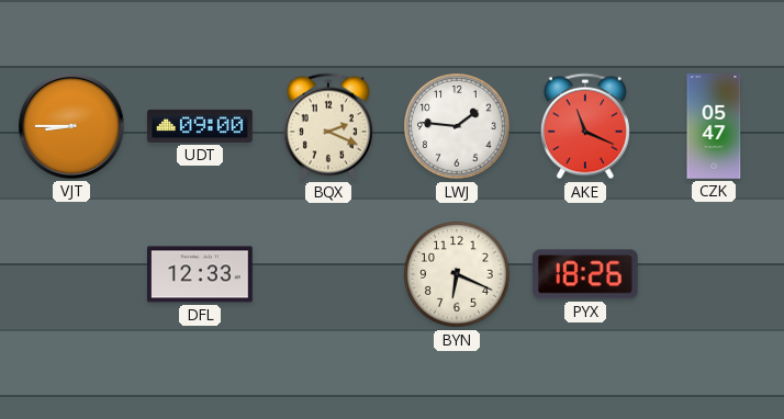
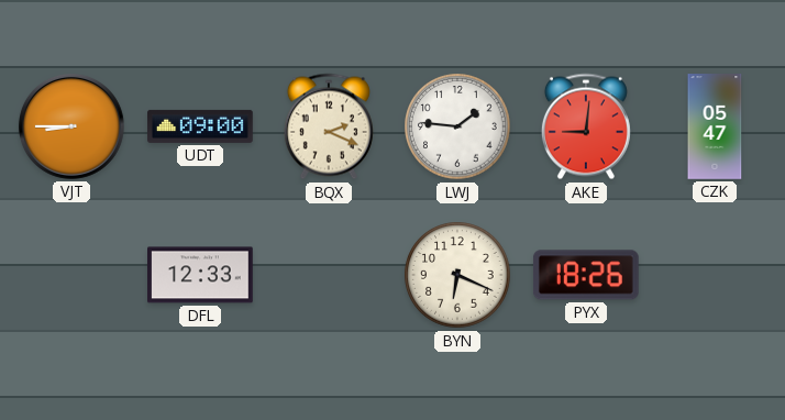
AKE: 11:19 -> 9:01
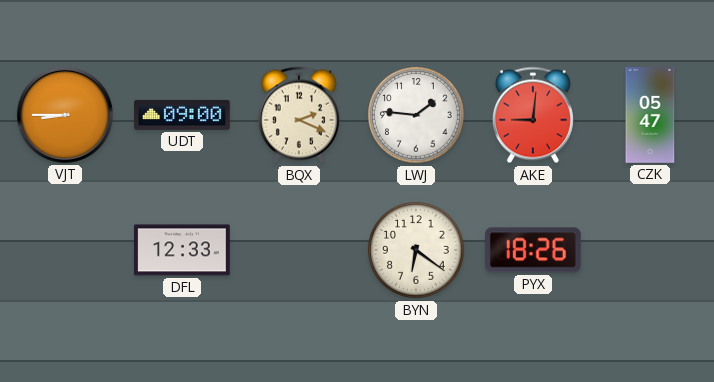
BYN: 6:19 -> 6:21
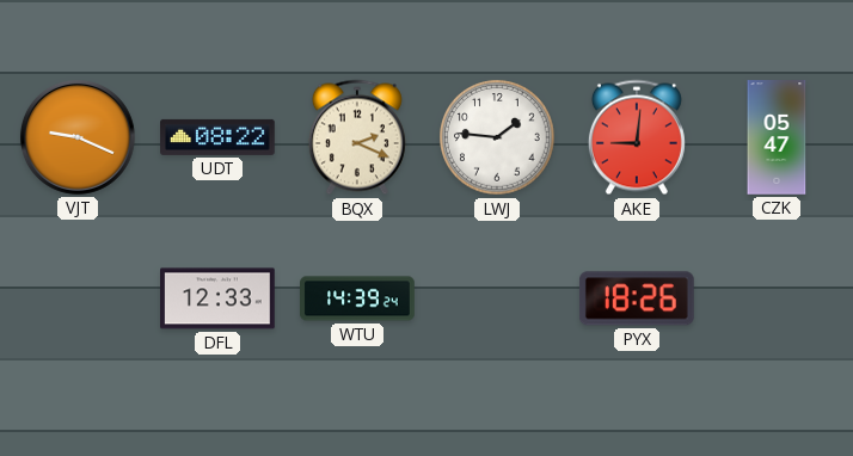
VJT: 8:45 -> 9:19
UDT: 09:00 -> 08:22
WTU: none -> 14:39
BYN: 6:21 -> none
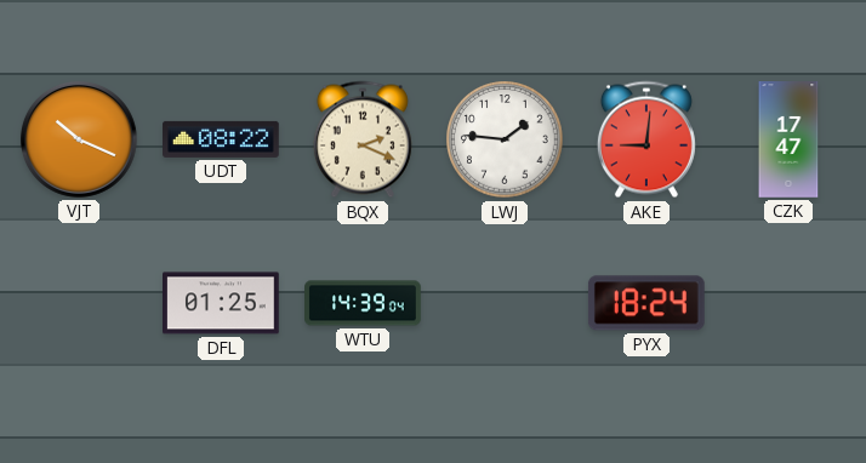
VJT: 9:19 -> 10:19
CZK: 05:47 -> 17:47
DFL: 12:33 -> 01:25
WTU: 14:39:24 -> 14:39:04
PYX: 18:26 -> 18:24
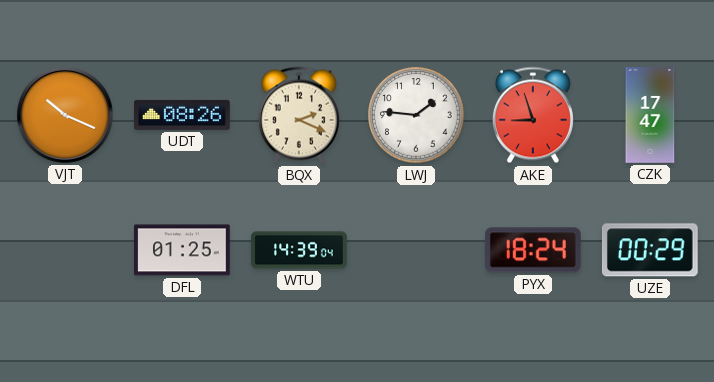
UDT: 08:22 -> 08:26
AKE: 9:01 -> 8:57
UZE: none -> 00:29
